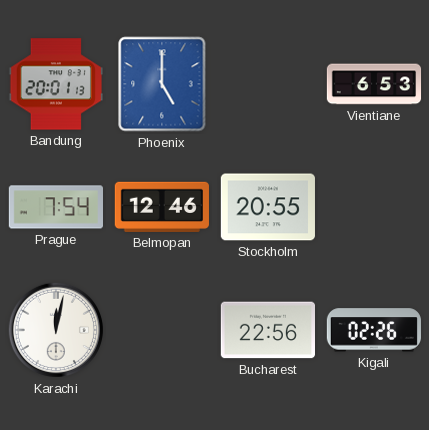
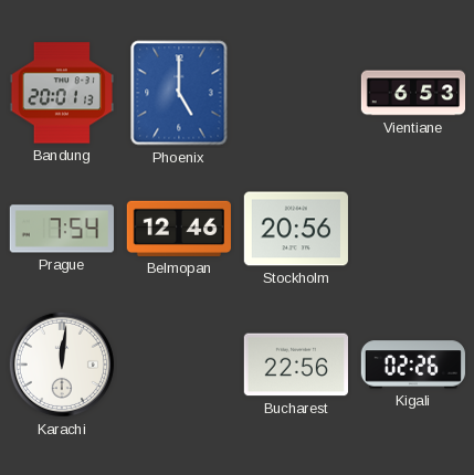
Stockholm: 20:55 -> 20:56
Karachi: 12:02 -> 12:01
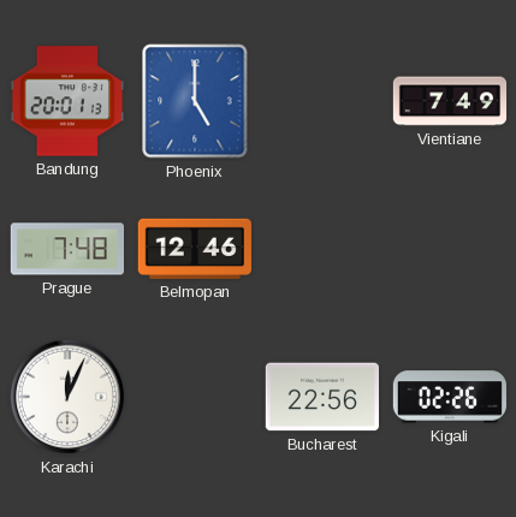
Vientiane: 6:53 -> 7:49
Prague: 7:54 -> 7:48
Stockholm: 20:56 -> none
Karachi: 12:01 -> 12:04
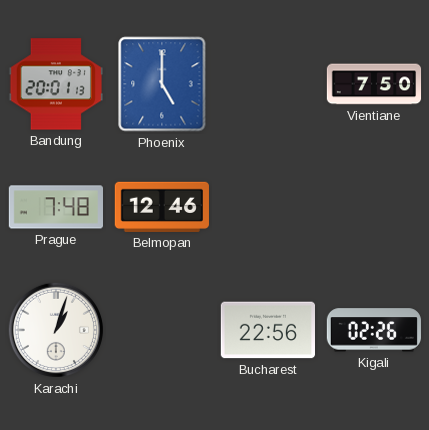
Vientiane: 7:49 -> 7:50
Karachi: 12:04 -> 1:03
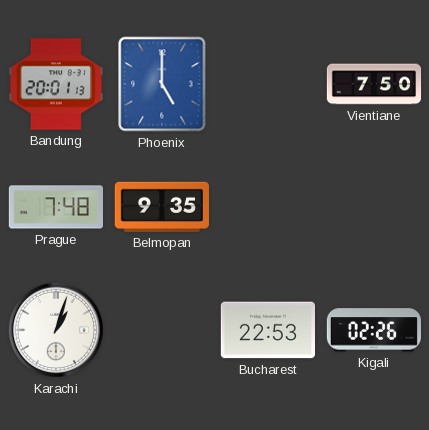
Belmopan: 12:46 -> 9:35
Bucharest: 22:56 -> 22:53
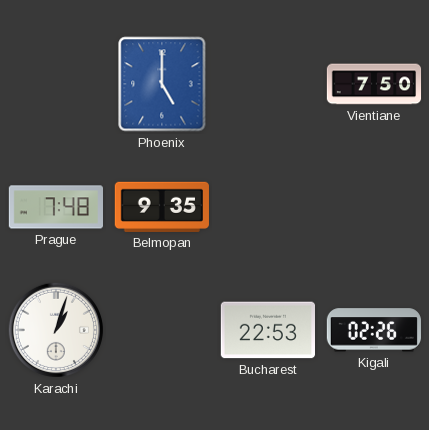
Bandung: 20:01 -> none
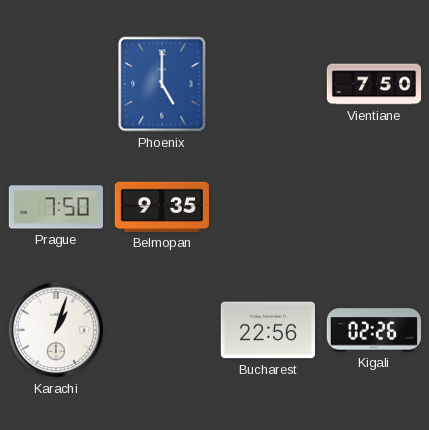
Prague: 7:48 -> 7:50
Bucharest: 22:53 -> 22:56
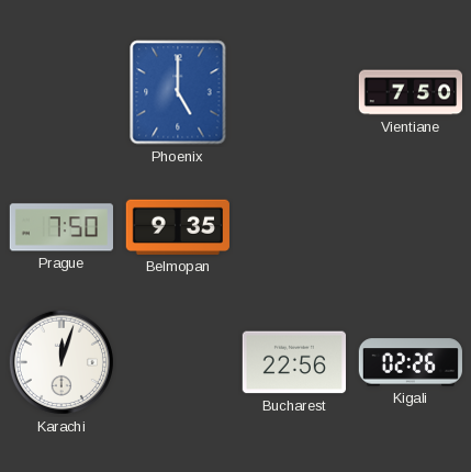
Karachi: 1:03 -> 12:03
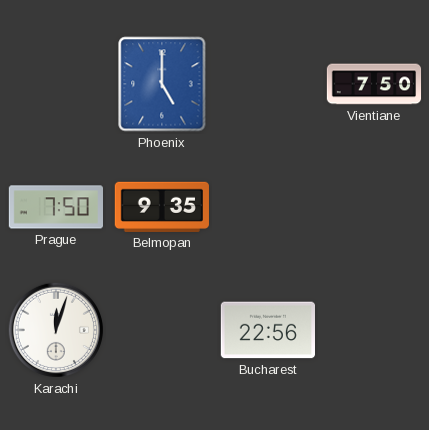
Kigali: 02:26 -> none
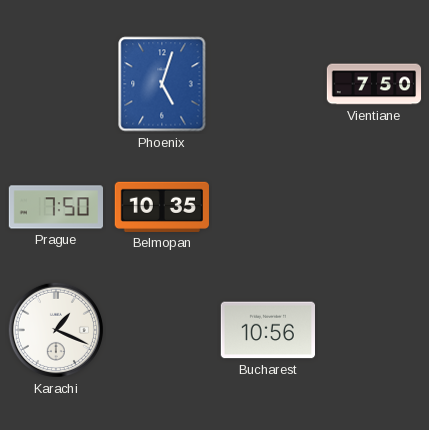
Phoenix: 5:00 -> 5:03
Belmopan: 9:35 -> 10:35
Karachi: 12:03 -> 1:19
Bucharest: 22:56 -> 10:56
